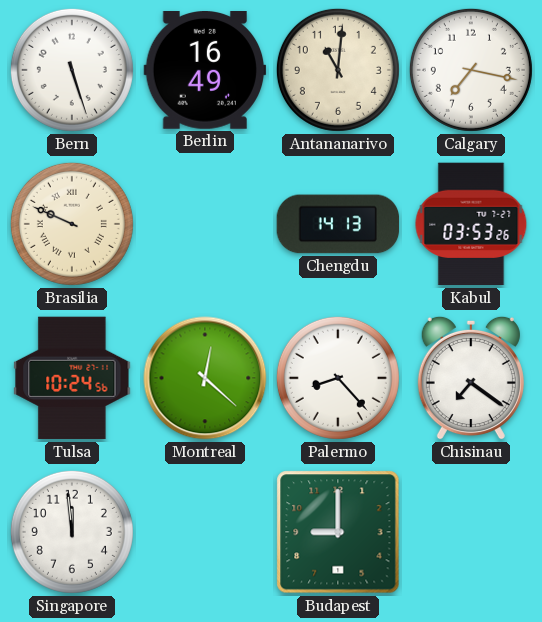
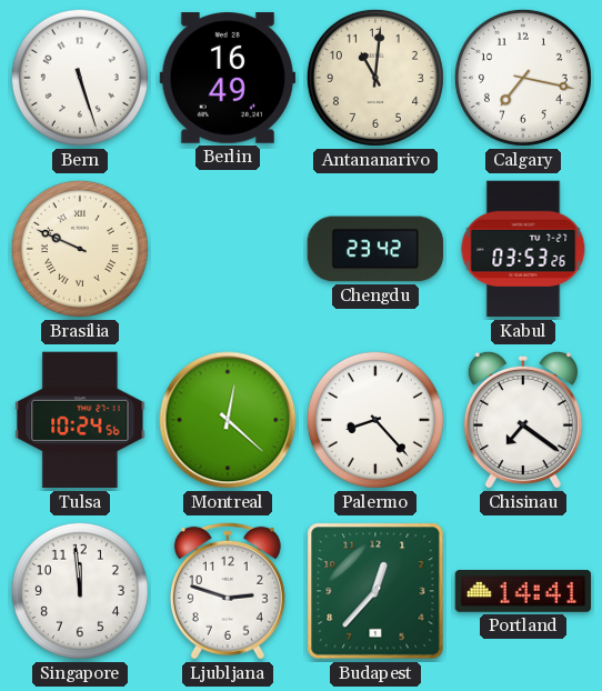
Chengdu: 14:13 -> 23:42
Ljubljana: none -> 2:48
Budapest: 9:00 -> 12:37
Portland: none -> 14:41
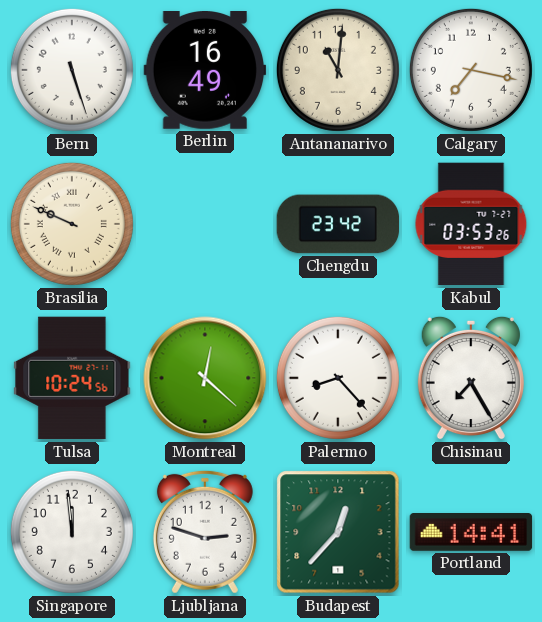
Chisinau: 7:21 -> 7:25
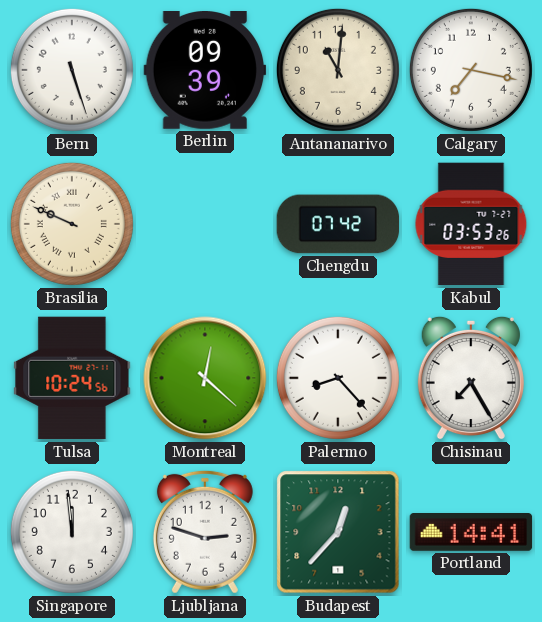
Berlin: 16:49 -> 09:39
Chengdu: 23:42 -> 07:42
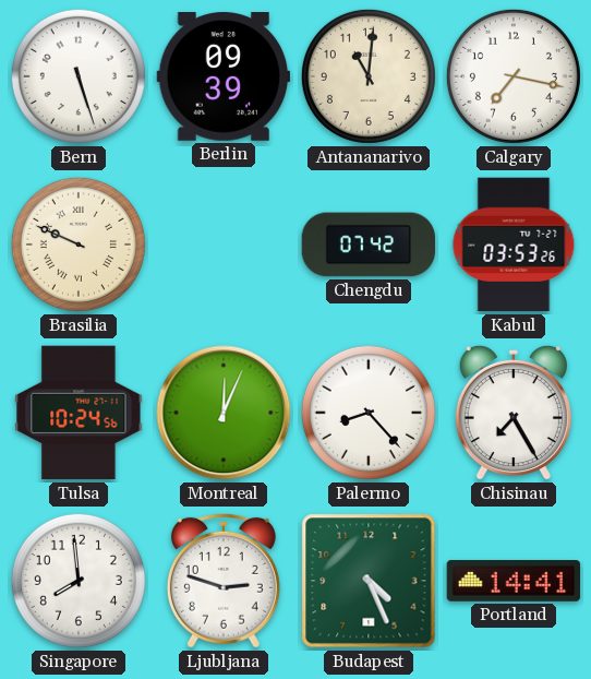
Montreal: 12:22 -> 12:04
Singapore: 11:59 -> 7:59
Budapest: 12:37 -> 4:26
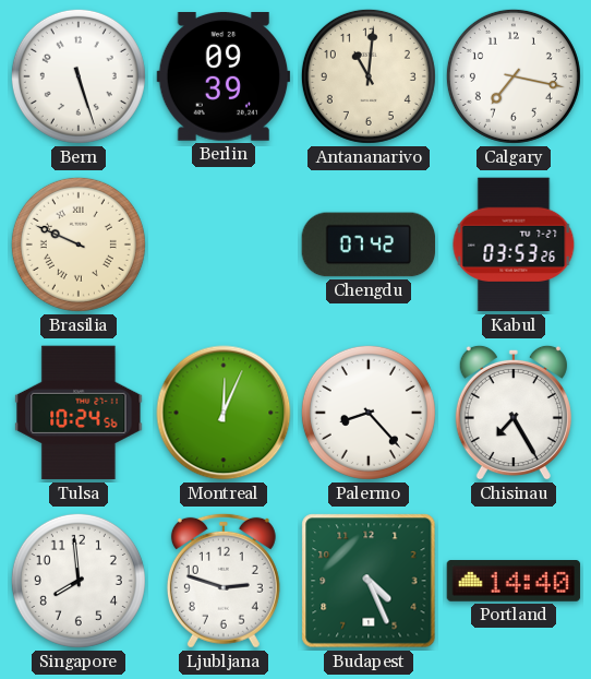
Portland: 14:41 -> 14:40
